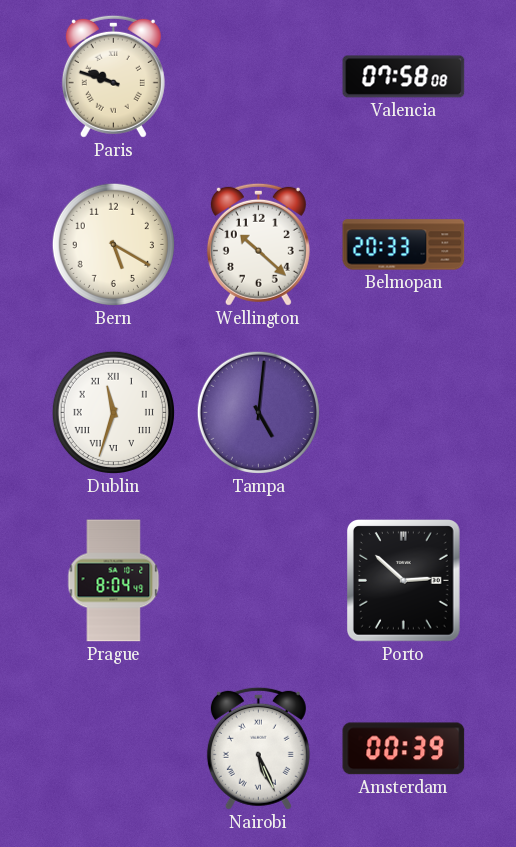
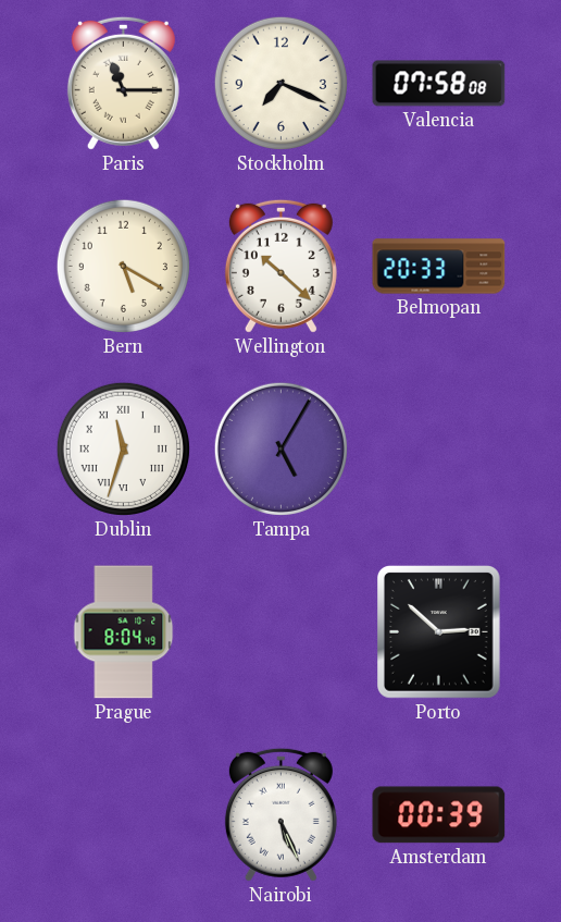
Paris: 9:48 -> 11:15
Stockholm: none -> 7:19
Tampa: 5:01 -> 5:05
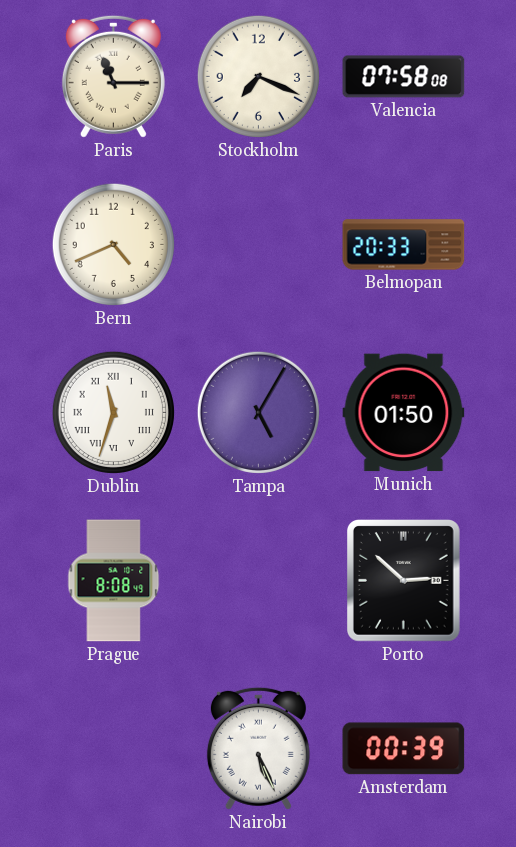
Bern: 5:20 -> 4:41
Wellington: 10:22 -> none
Munich: none -> 01:50
Prague: 8:04 -> 8:08
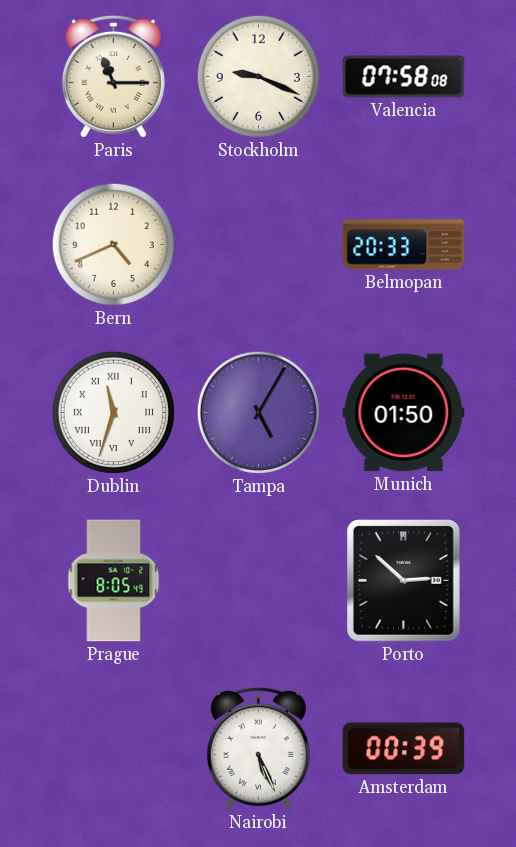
Stockholm: 7:19 -> 9:19
Prague: 8:08 -> 8:05
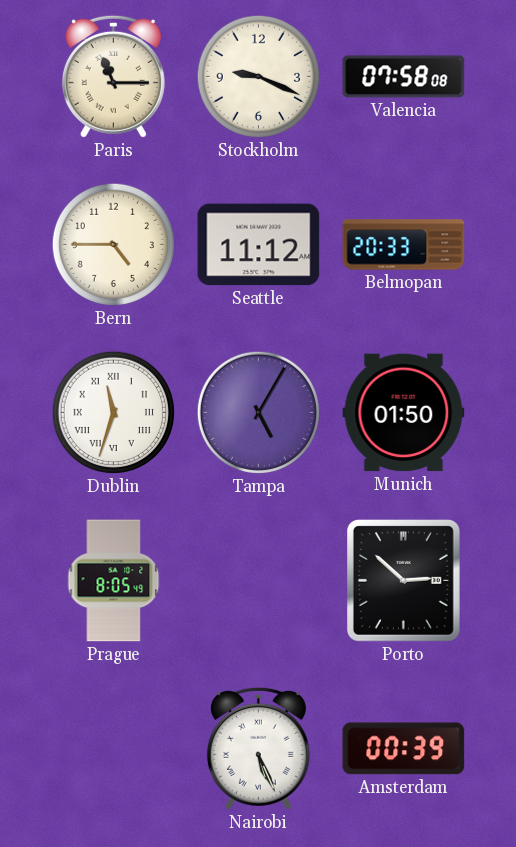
Bern: 4:41 -> 4:45
Seattle: none -> 11:12
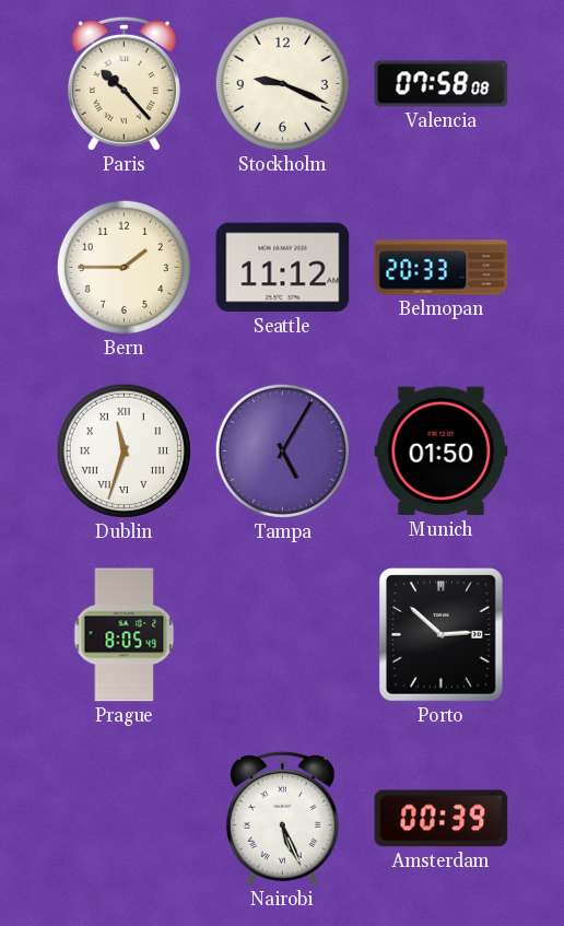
Paris: 11:15 -> 10:23
Bern: 4:45 -> 1:45
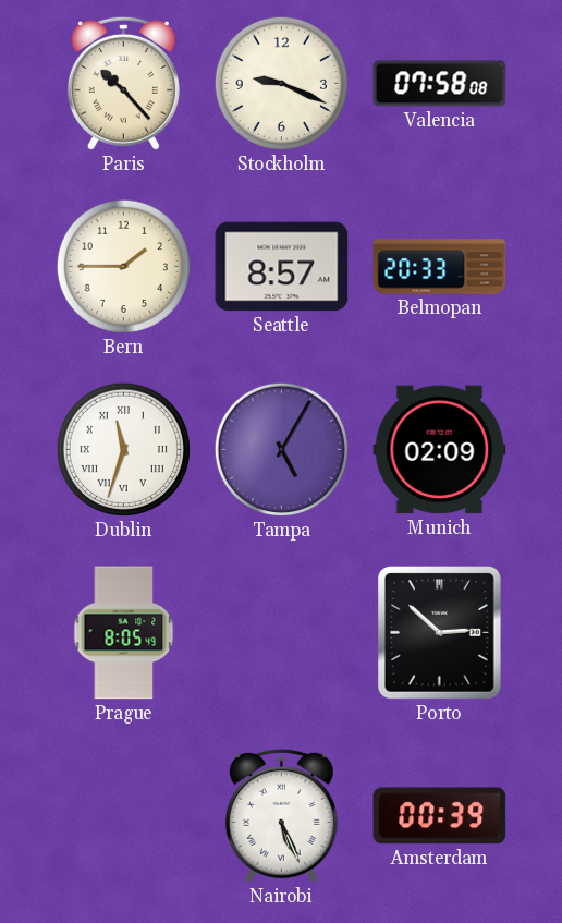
Seattle: 11:12 -> 8:57
Munich: 01:50 -> 02:09
